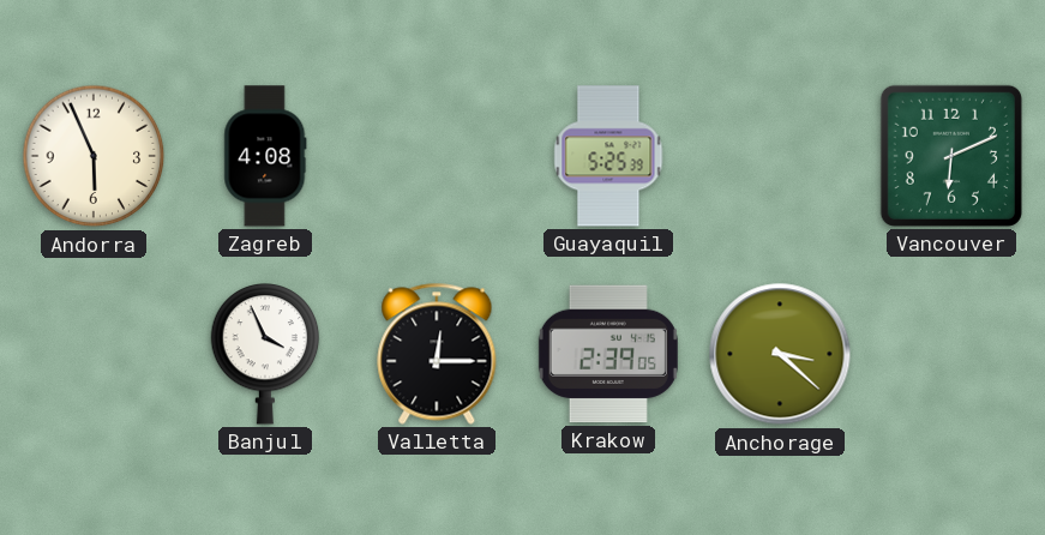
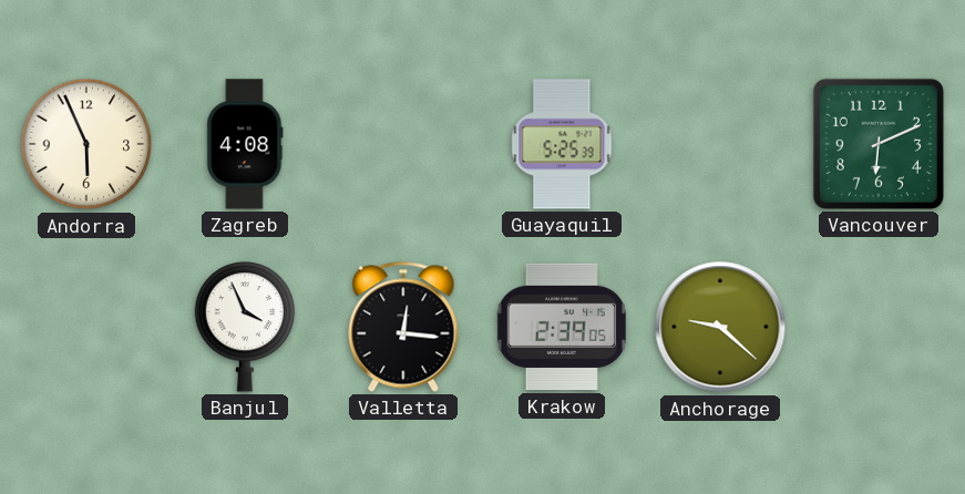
Valletta: 12:15 -> 12:16
Anchorage: 3:22 -> 9:22
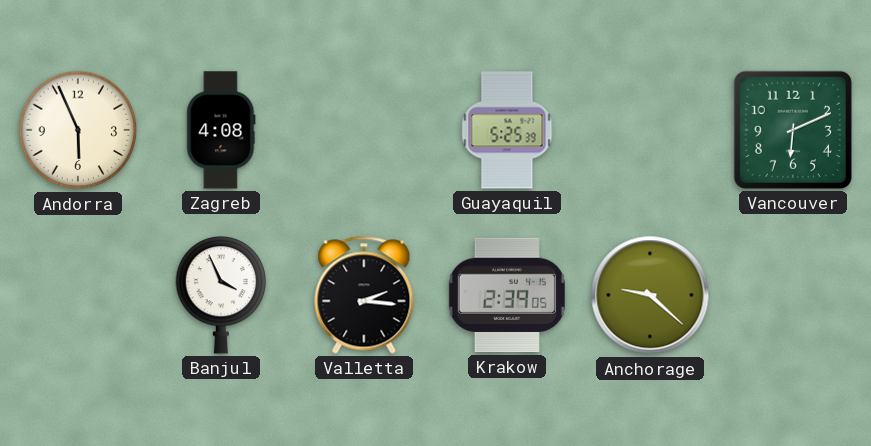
Valletta: 12:16 -> 2:16
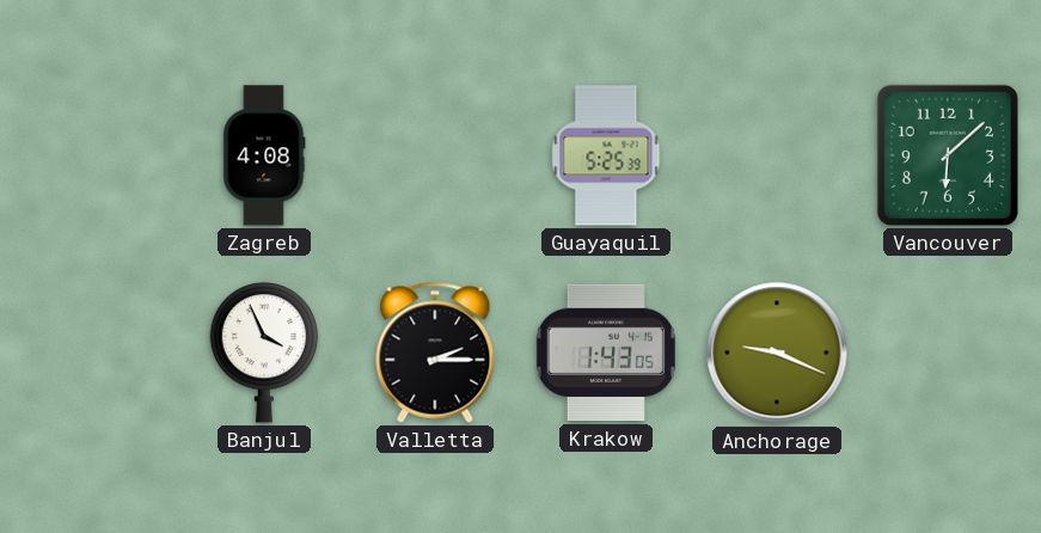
Andorra: 5:56 -> none
Vancouver: 6:11 -> 6:08
Valletta: 2:16 -> 2:15
Krakow: 2:39 -> 1:43
Anchorage: 9:22 -> 9:19
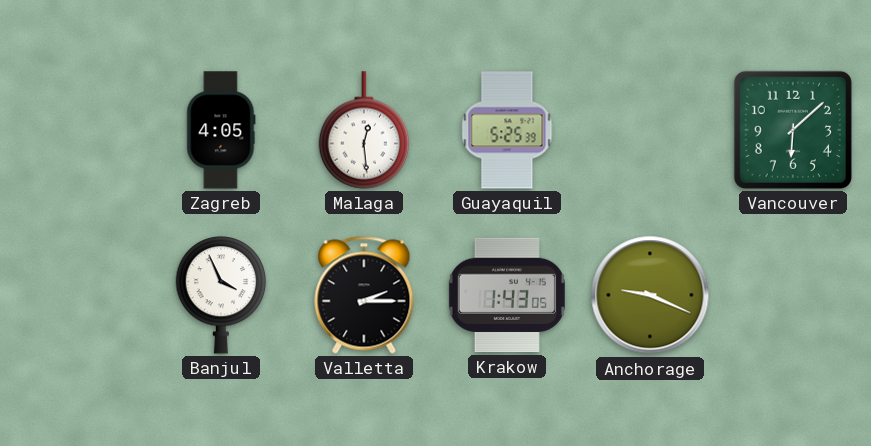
Zagreb: 4:08 -> 4:05
Malaga: none -> 12:29
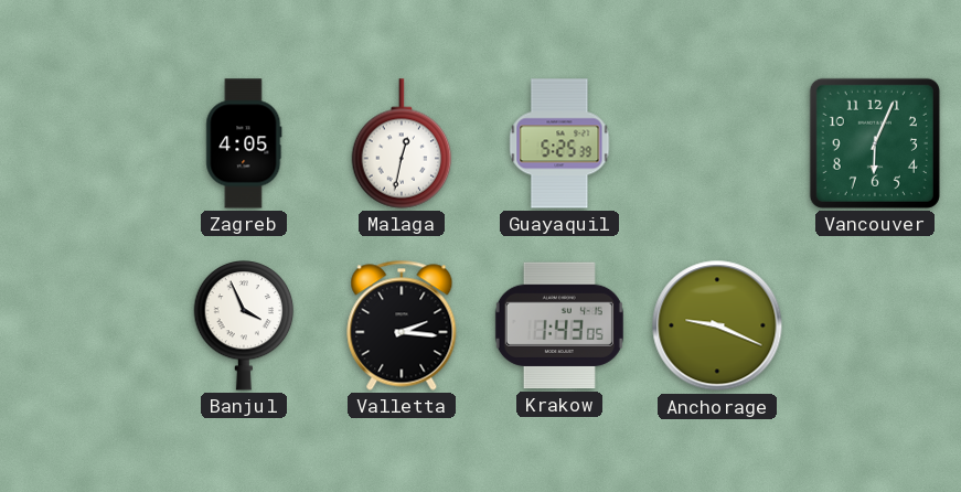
Malaga: 12:29 -> 12:32
Vancouver: 6:08 -> 6:04
Valletta: 2:15 -> 2:16
